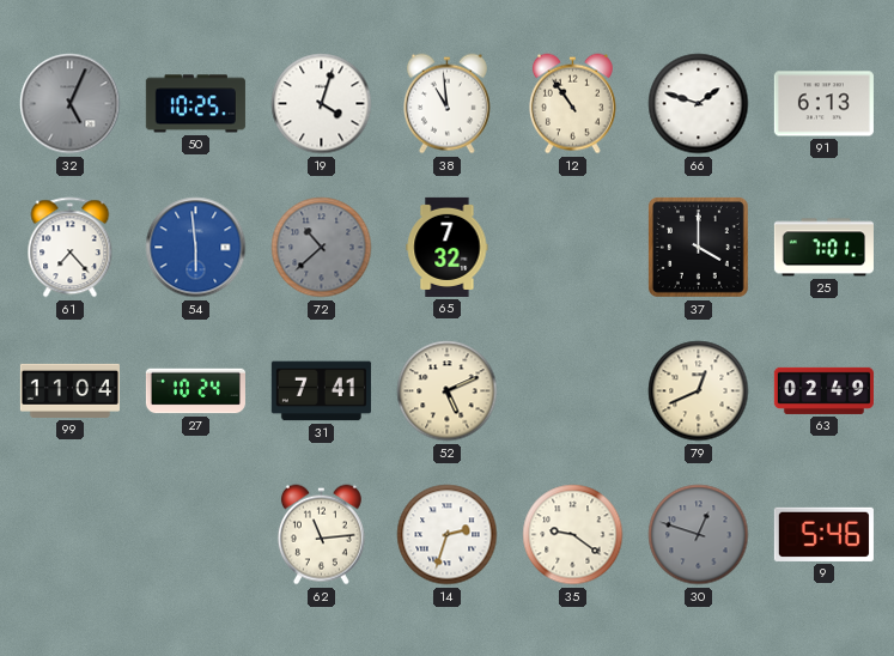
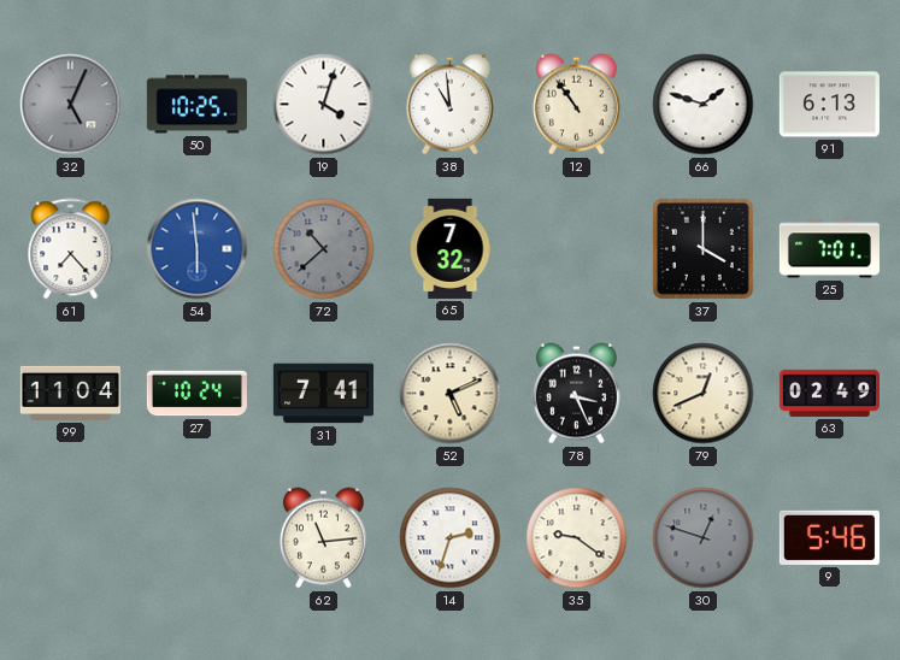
78: none -> 3:26
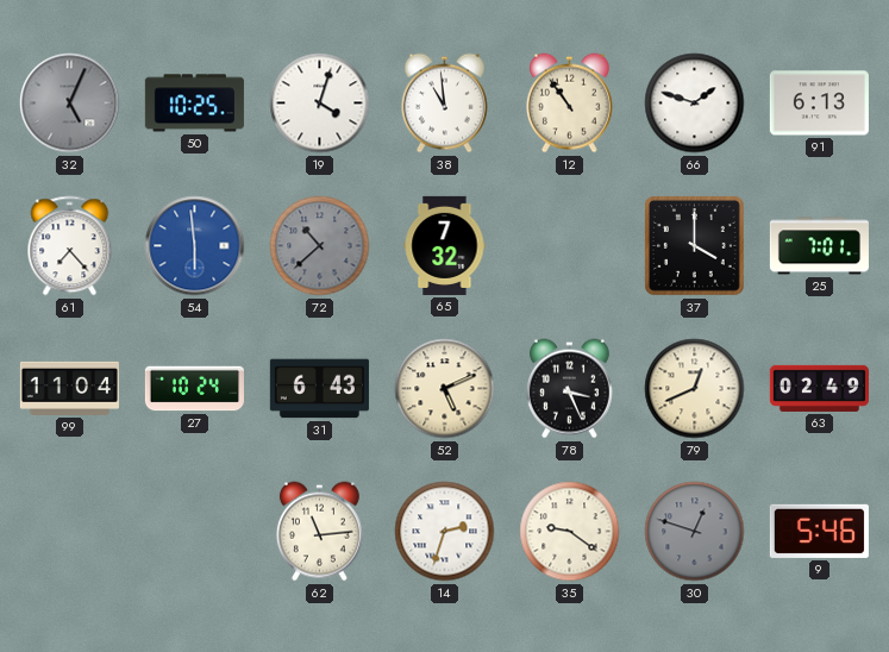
31: 7:41 -> 6:43
